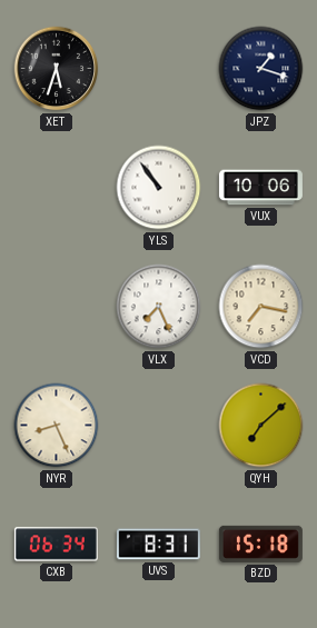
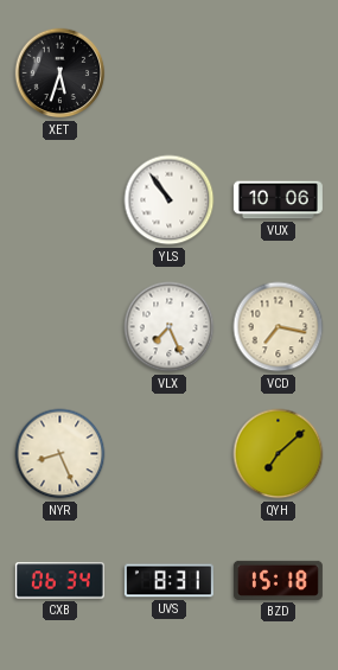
JPZ: 1:18 -> none
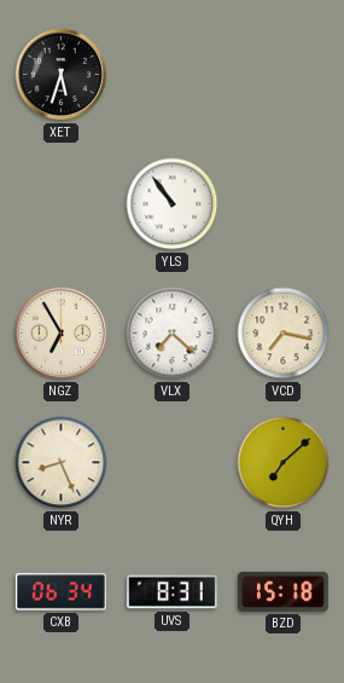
VUX: 10:06 -> none
NGZ: none -> 6:55
VLX: 7:26 -> 7:22
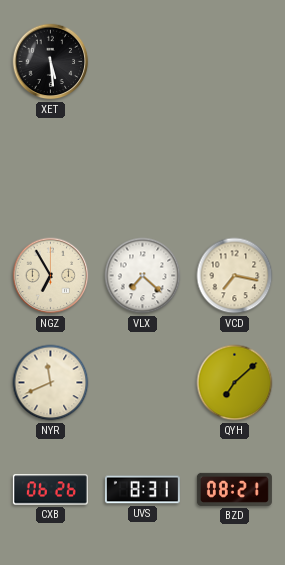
XET: 5:33 -> 5:29
YLS: 10:54 -> none
NYR: 8:26 -> 11:41
CXB: 06:34 -> 06:26
BZD: 15:18 -> 08:21
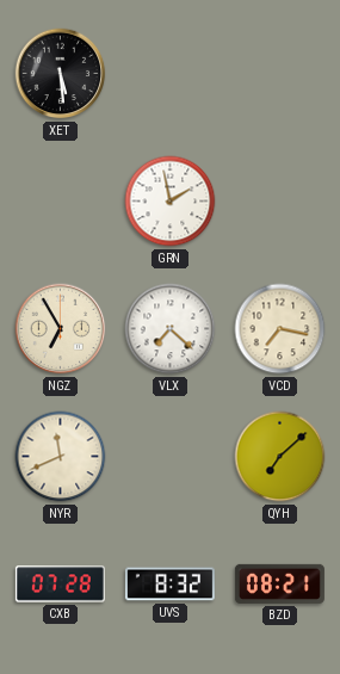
GRN: none -> 1:58
CXB: 06:26 -> 07:28
UVS: 8:31 -> 8:32
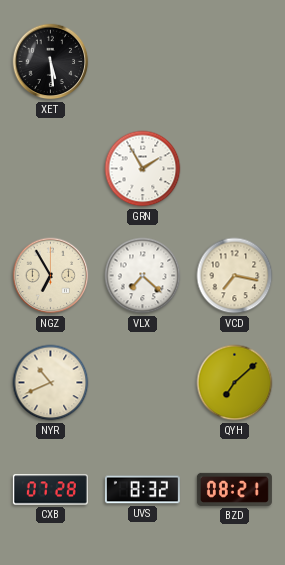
GRN: 1:58 -> 1:55
NYR: 11:41 -> 10:41
